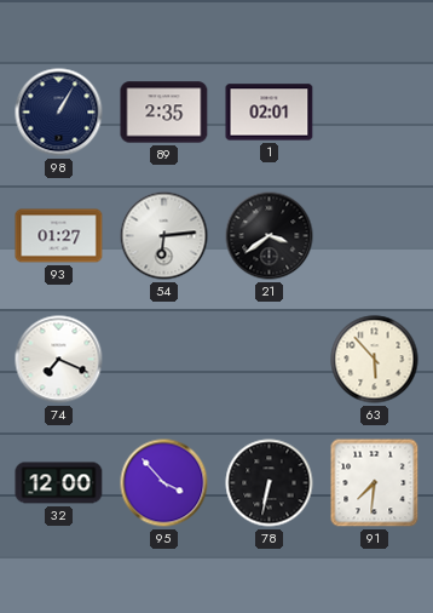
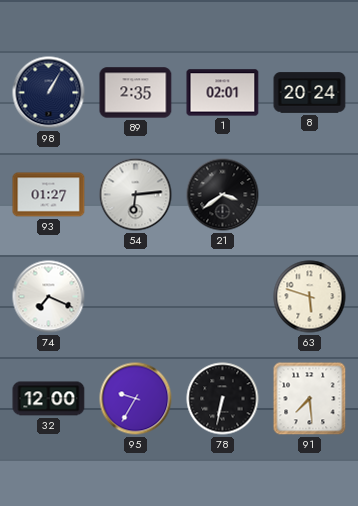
8: none -> 20:24
63: 5:53 -> 5:48
95: 3:53 -> 9:35
91: 7:31 -> 7:29
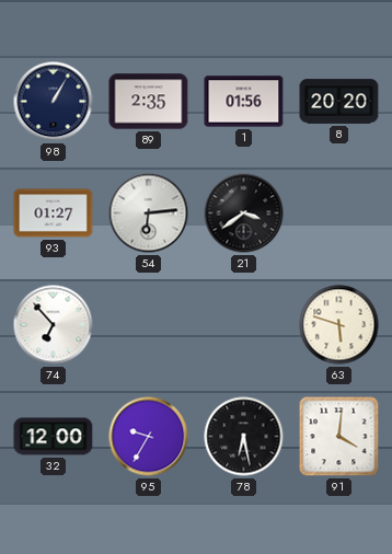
1: 02:01 -> 01:56
8: 20:24 -> 20:20
74: 7:19 -> 6:53
78: 6:32 -> 6:28
91: 7:29 -> 4:01
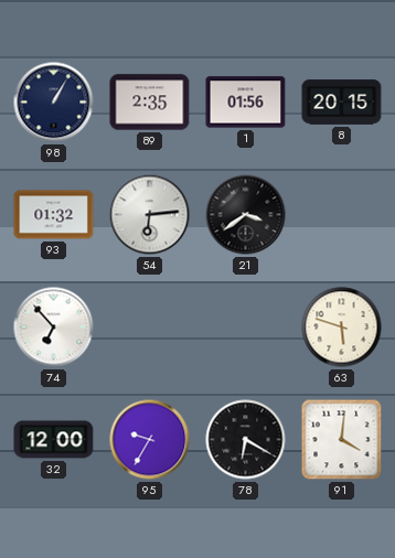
8: 20:20 -> 20:15
93: 01:27 -> 01:32
78: 6:28 -> 6:20
